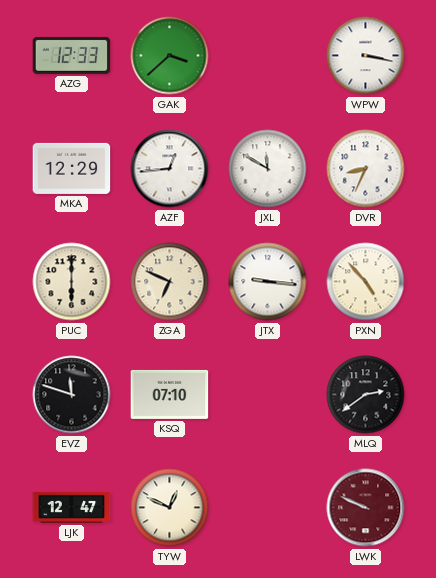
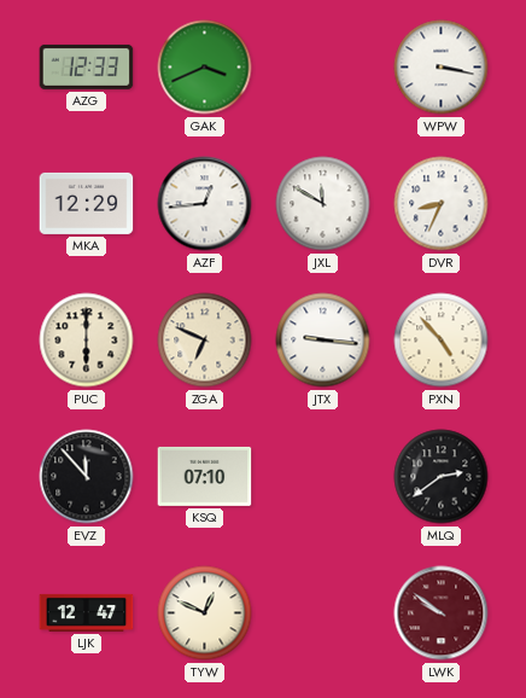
GAK: 3:38 -> 3:41
EVZ: 11:48 -> 11:53
LWK: 9:49 -> 9:51
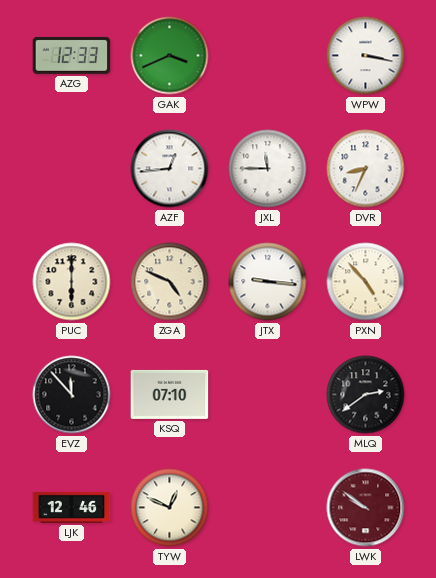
MKA: 12:29 -> none
JXL: 11:50 -> 11:45
ZGA: 6:49 -> 4:49
LJK: 12:47 -> 12:46
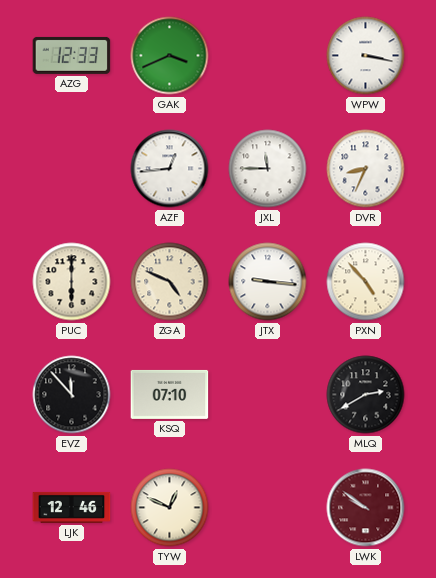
MLQ: 2:39 -> 2:40
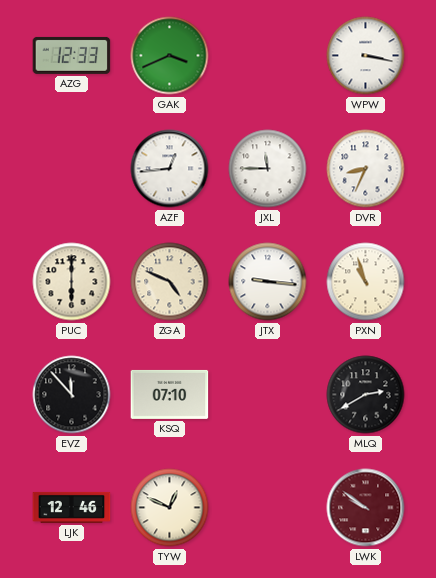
PXN: 4:53 -> 10:57
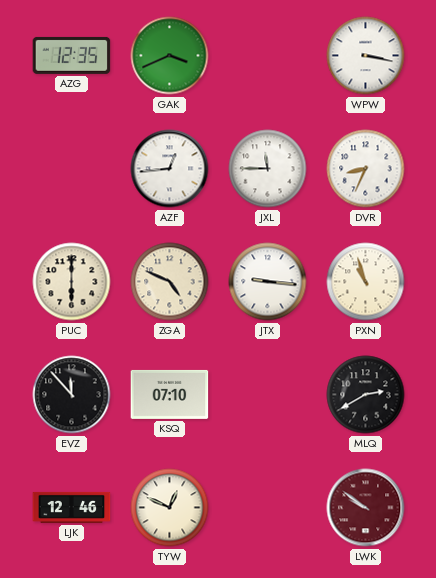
AZG: 12:33 -> 12:35
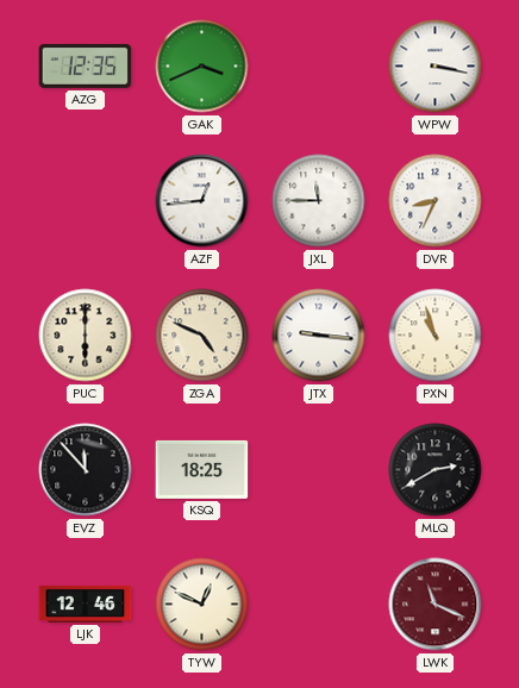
KSQ: 07:10 -> 18:25
LWK: 9:51 -> 11:19
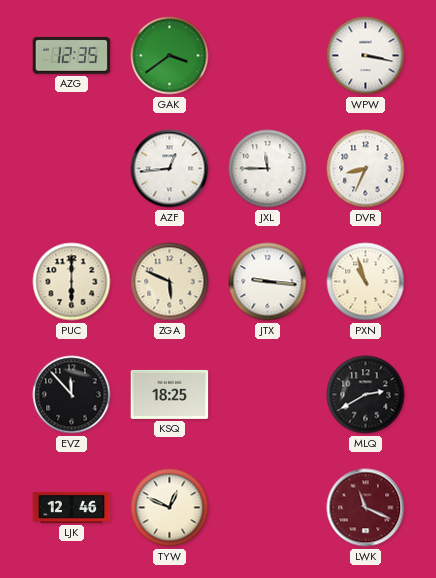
GAK: 3:41 -> 3:39
ZGA: 4:49 -> 5:49
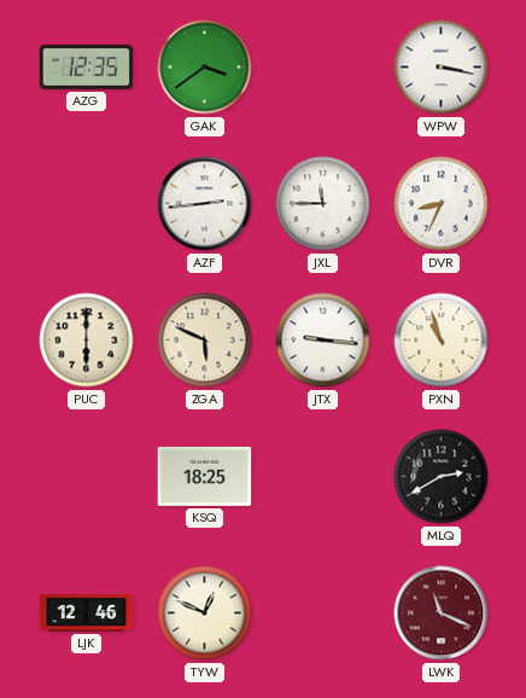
AZF: 12:44 -> 2:44
EVZ: 11:53 -> none
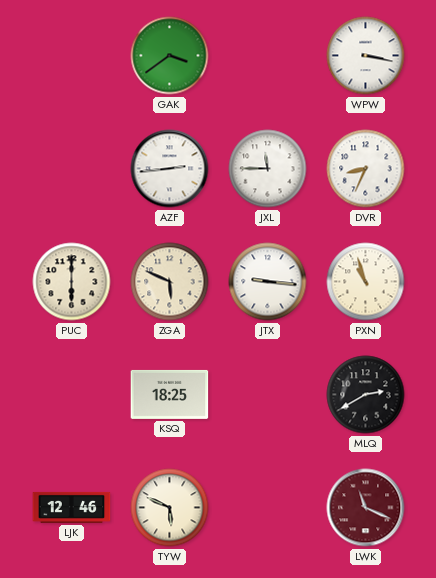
AZG: 12:35 -> none
TYW: 12:49 -> 5:49
